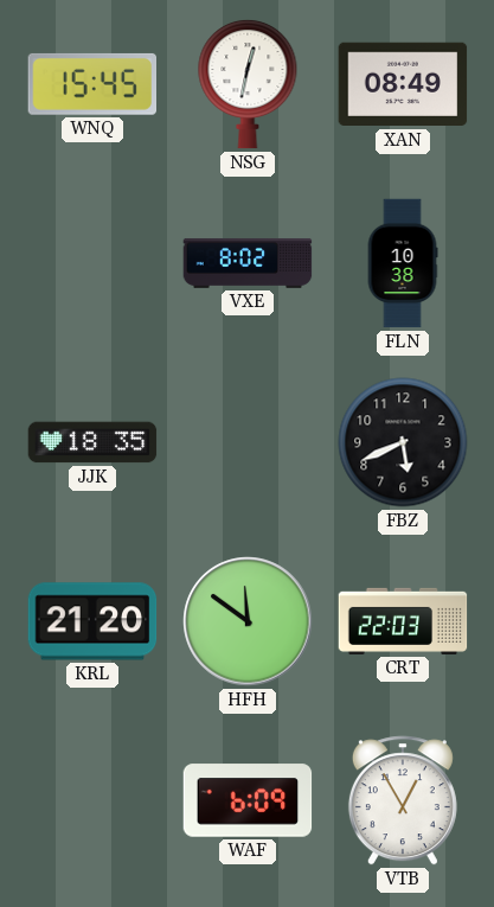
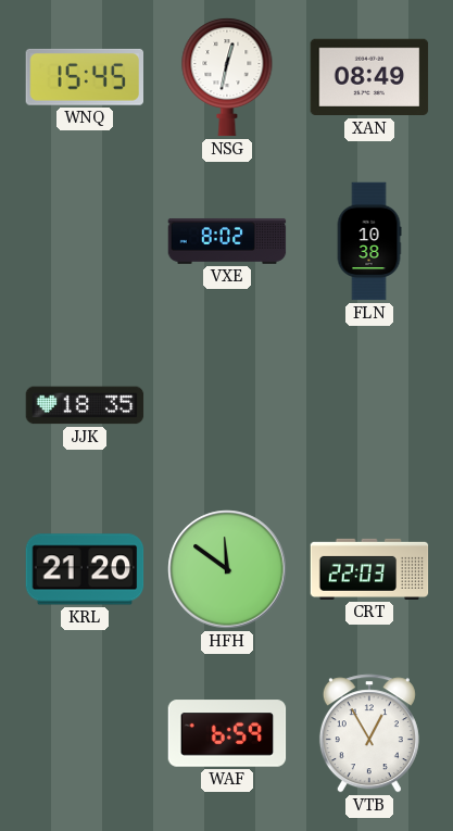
FBZ: 5:41 -> none
WAF: 6:09 -> 6:59
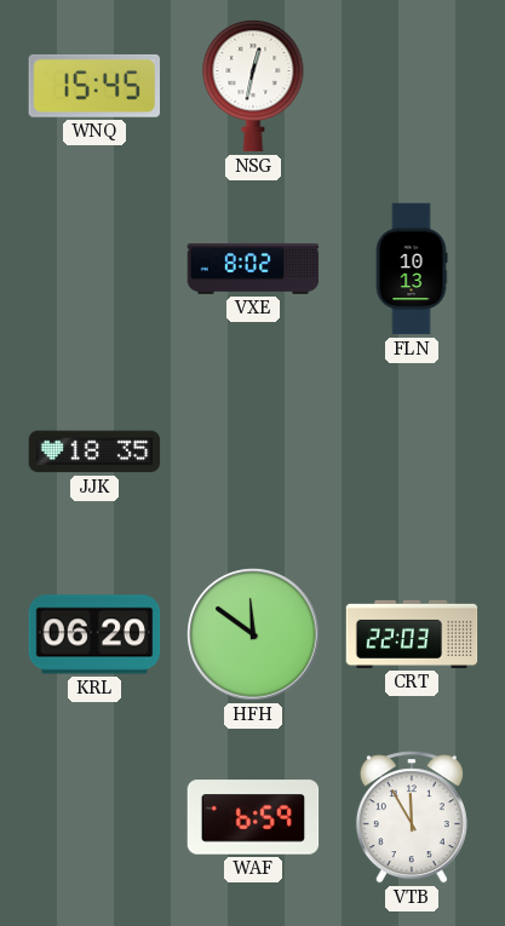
XAN: 08:49 -> none
FLN: 10:38 -> 10:13
KRL: 21:20 -> 06:20
VTB: 12:55 -> 11:55
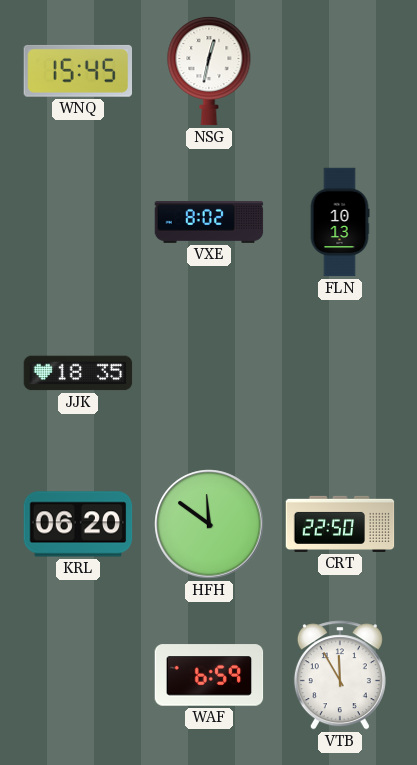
CRT: 22:03 -> 22:50
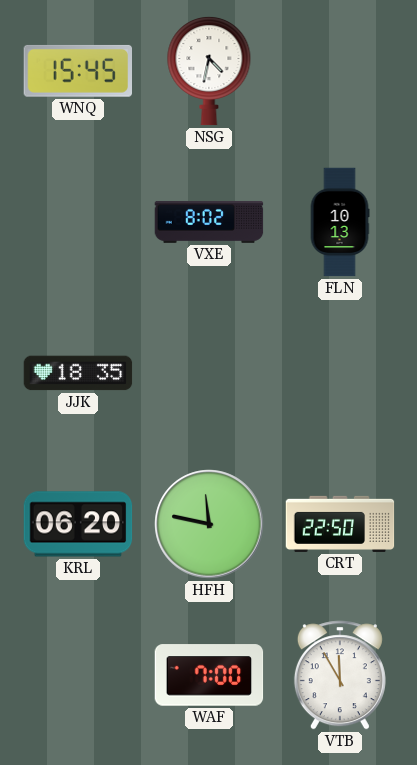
NSG: 12:32 -> 4:32
HFH: 11:51 -> 11:47
WAF: 6:59 -> 7:00
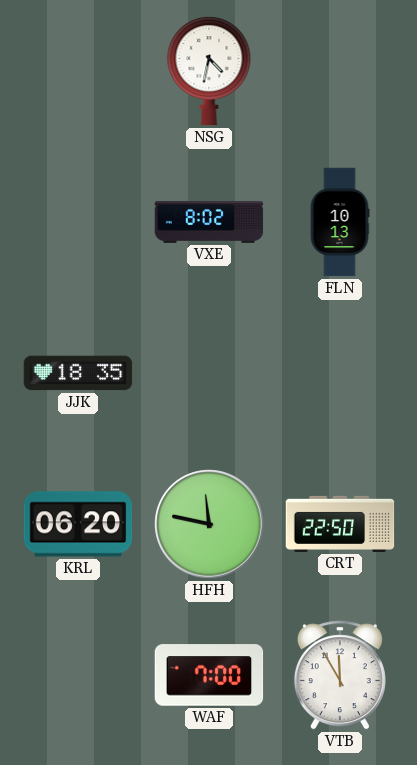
WNQ: 15:45 -> none
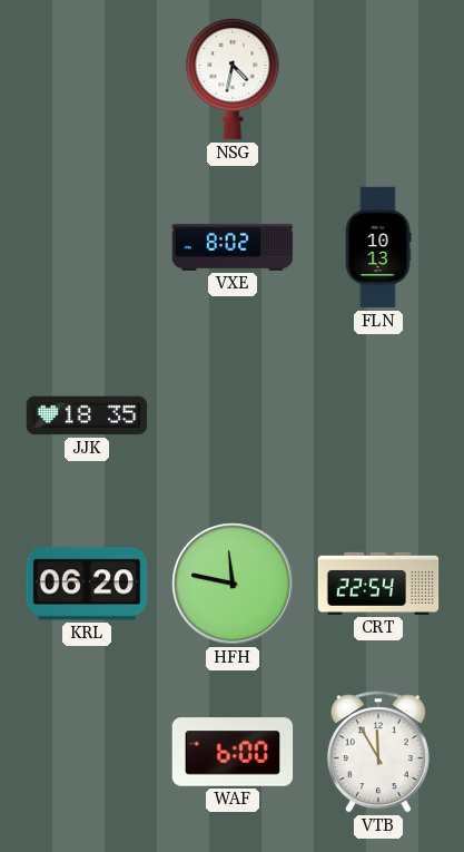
CRT: 22:50 -> 22:54
WAF: 7:00 -> 6:00
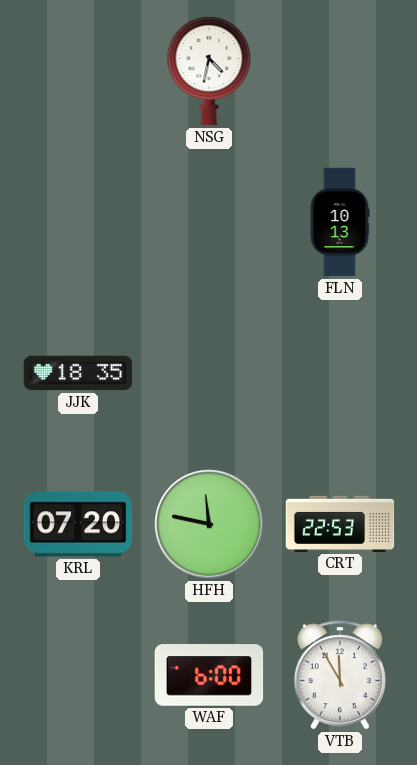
VXE: 8:02 -> none
KRL: 06:20 -> 07:20
CRT: 22:54 -> 22:53
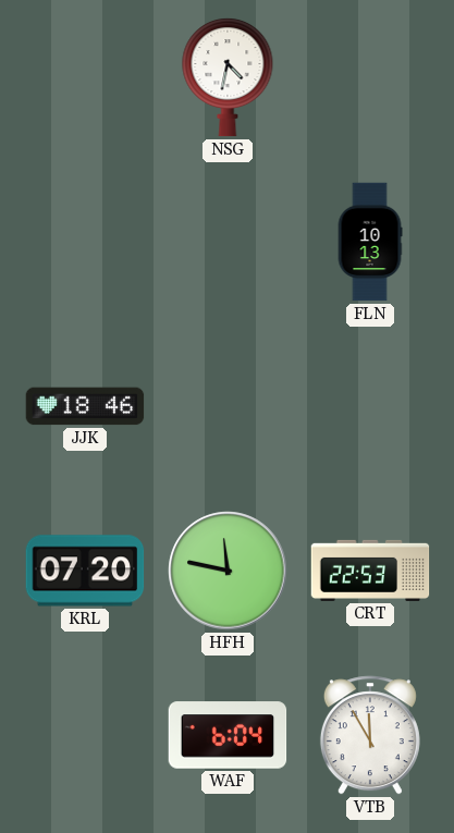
JJK: 18:35 -> 18:46
WAF: 6:00 -> 6:04
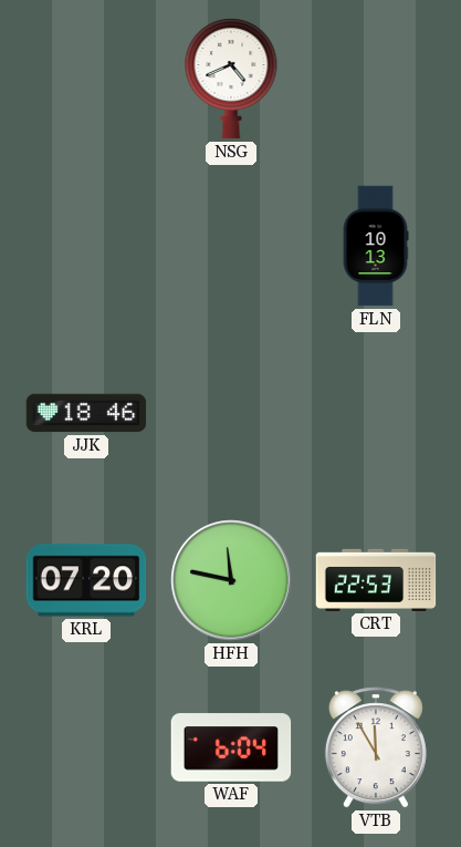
NSG: 4:32 -> 4:41
